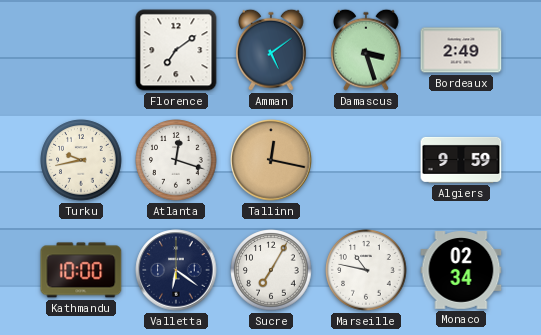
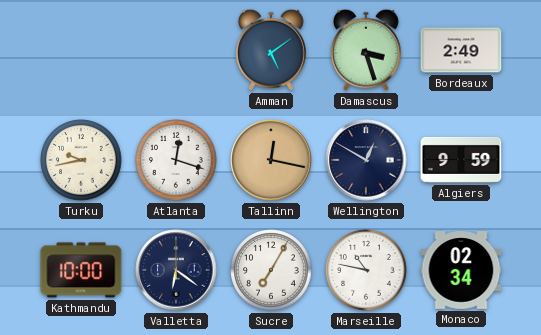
Florence: 7:09 -> none
Wellington: none -> 12:50
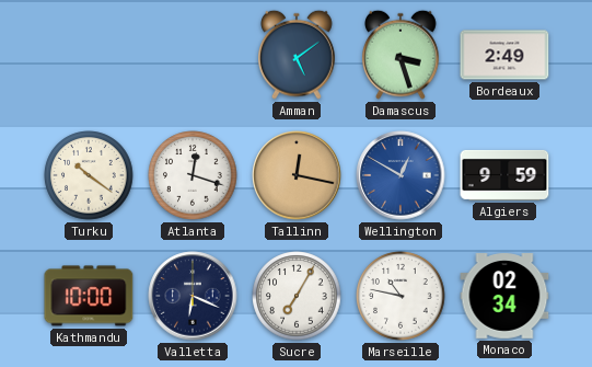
Turku: 9:43 -> 10:21
Wellington dial: navy -> blue
Valletta: 6:21 -> 6:19
